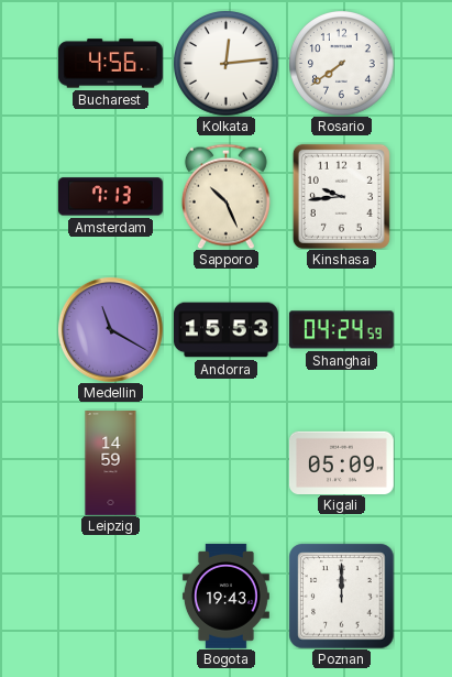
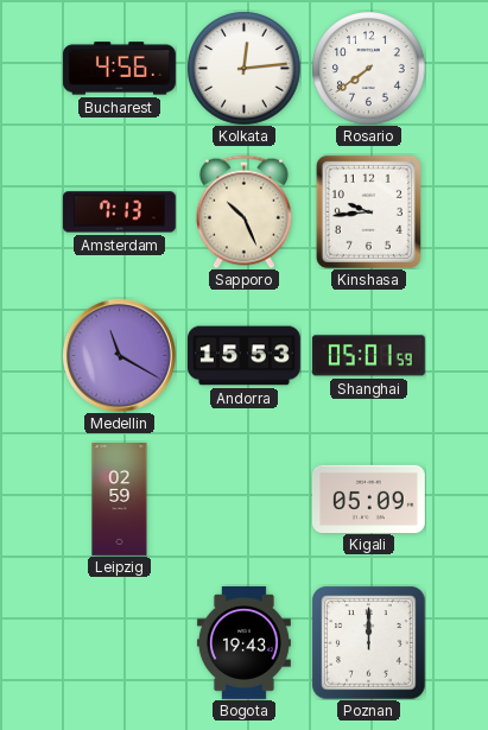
Shanghai: 04:24 -> 05:01
Leipzig: 14:59 -> 02:59
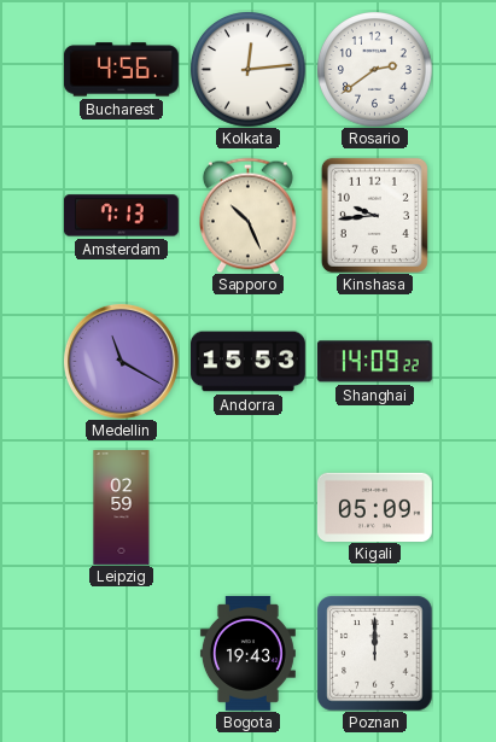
Rosario: 7:39 -> 2:39
Shanghai: 05:01 -> 14:09
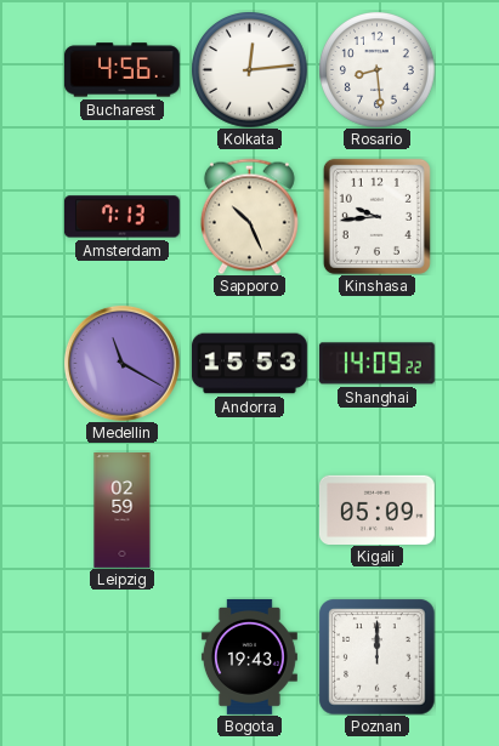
Rosario: 2:39 -> 8:29
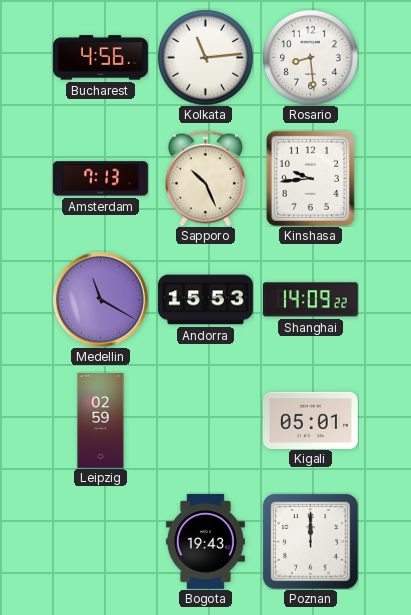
Kolkata: 12:14 -> 11:14
Kigali: 05:09 -> 05:01
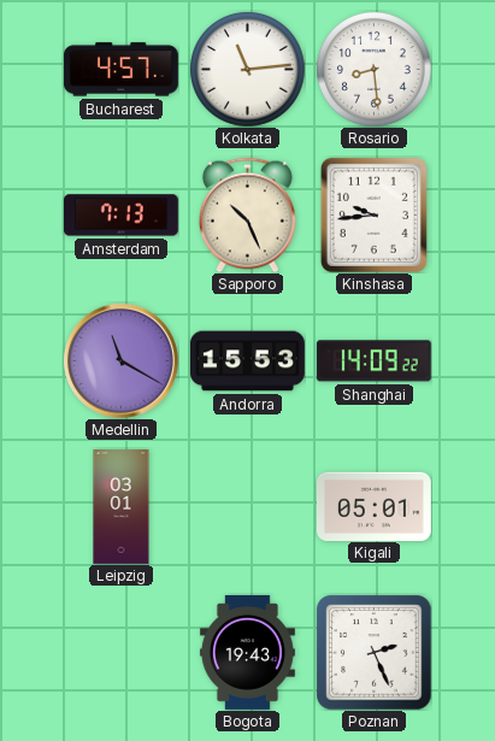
Bucharest: 4:56 -> 4:57
Leipzig: 02:59 -> 03:01
Poznan: 12:00 -> 2:26
